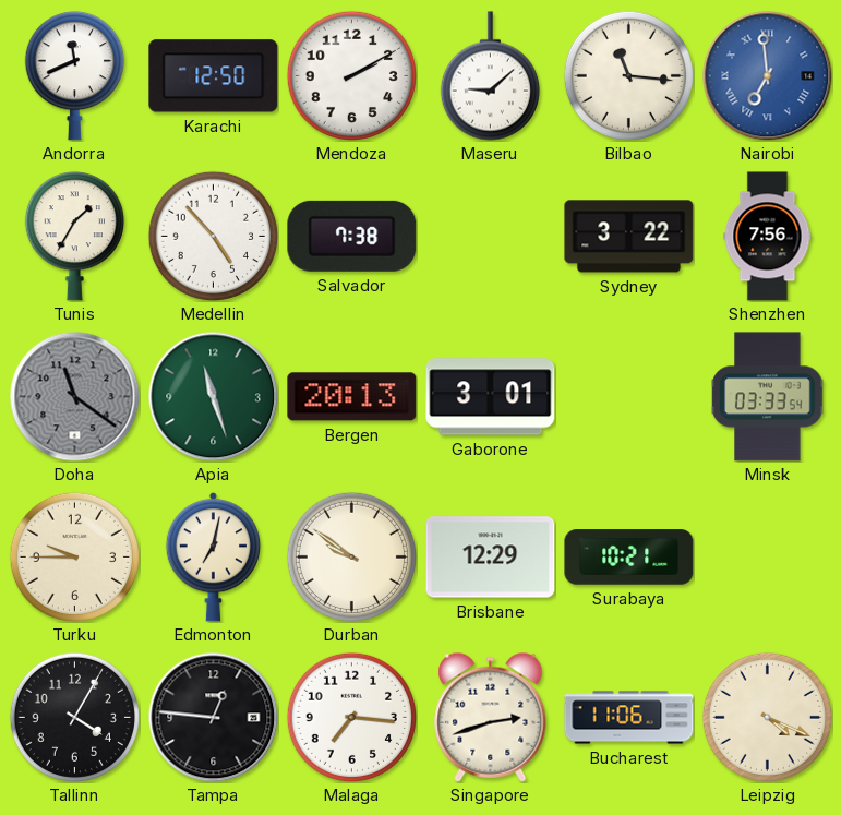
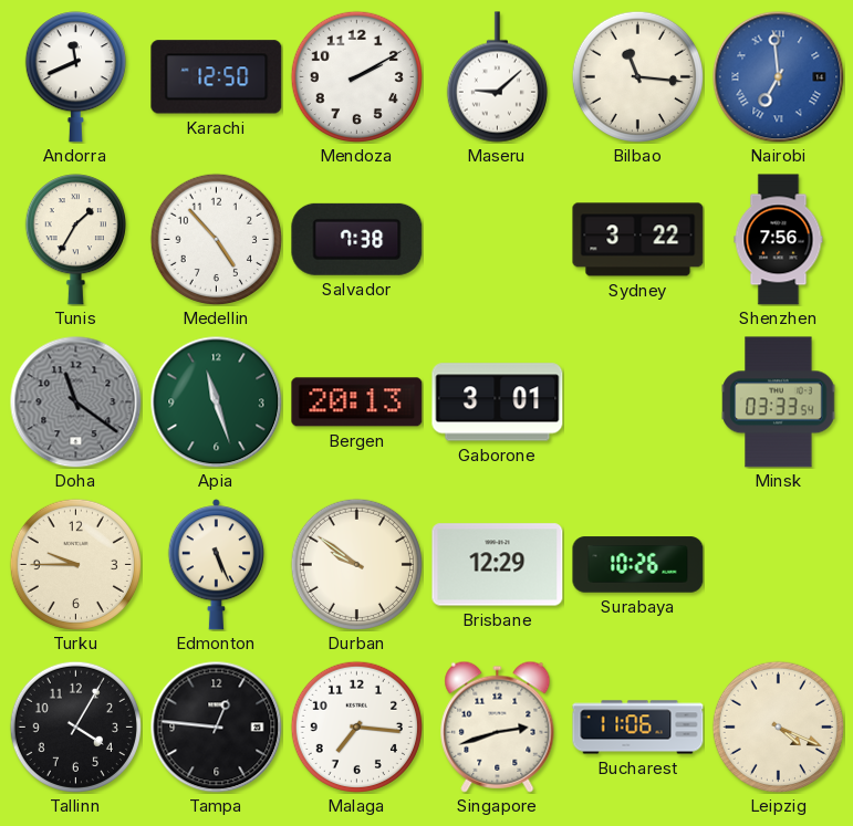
Edmonton: 7:02 -> 5:26
Surabaya: 10:21 -> 10:26
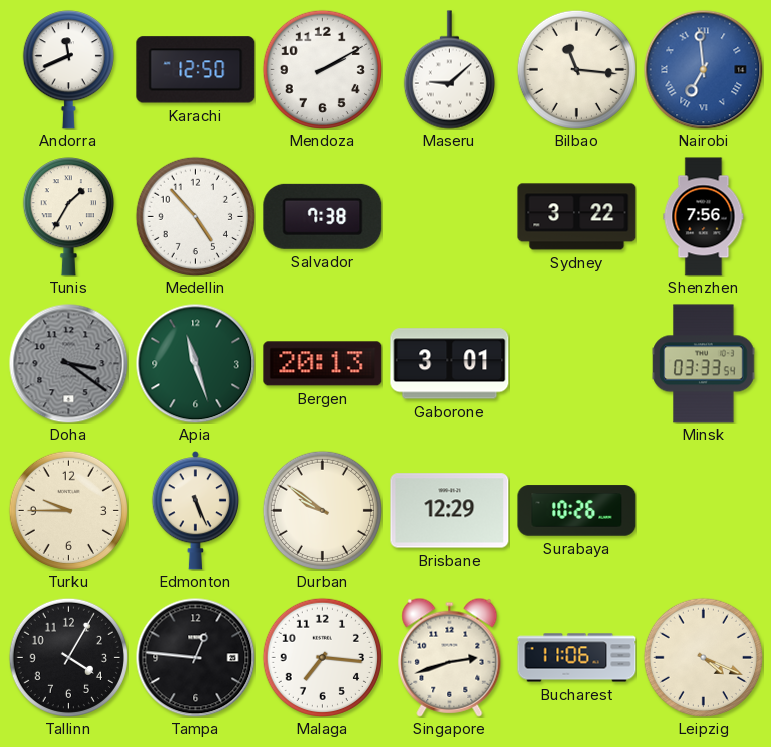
Doha: 11:21 -> 3:21
